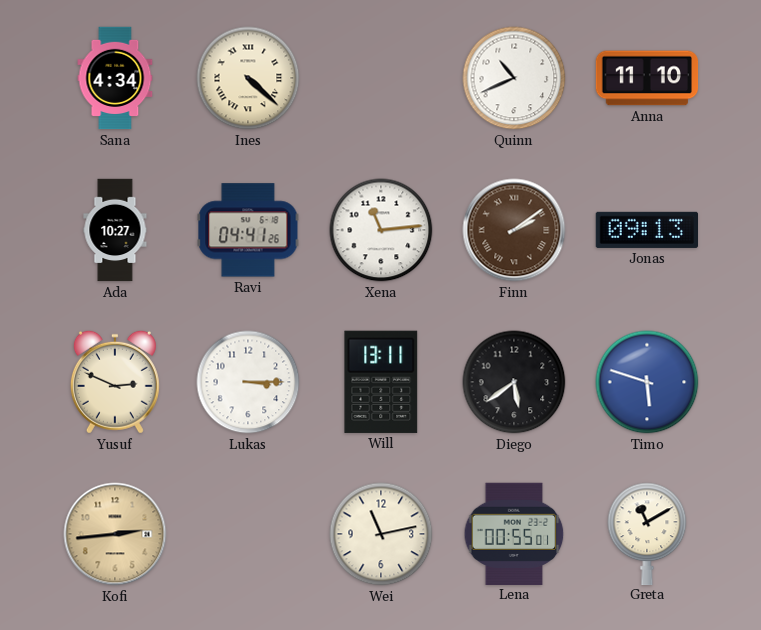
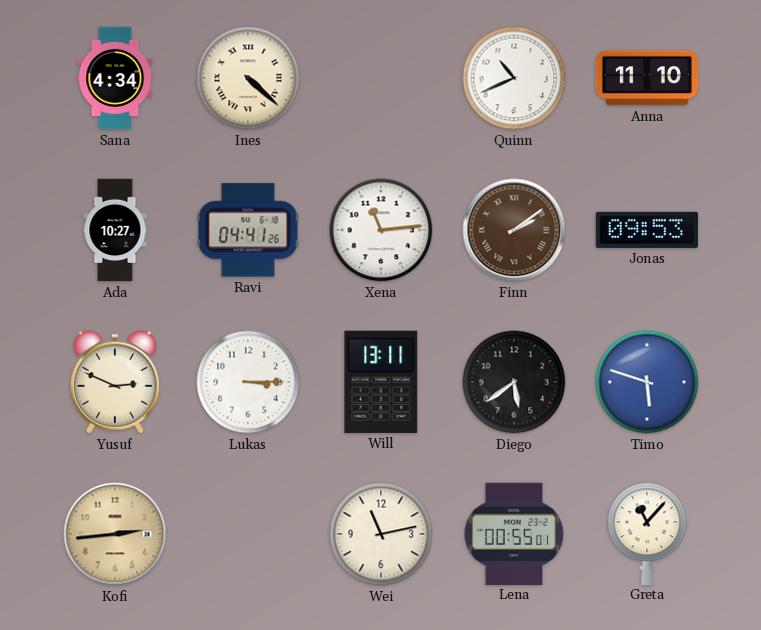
Jonas: 09:13 -> 09:53
Greta: 11:10 -> 11:07
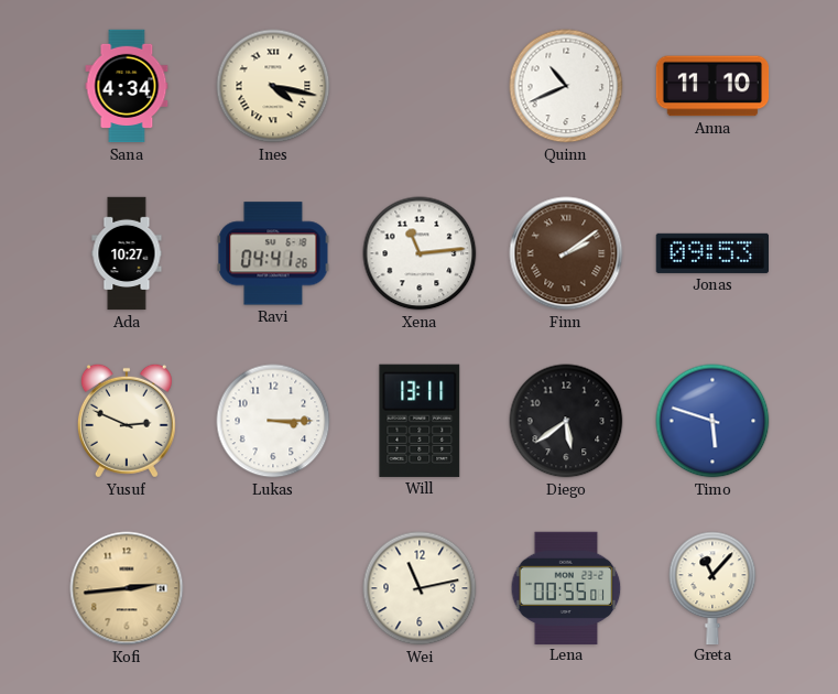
Ines: 4:22 -> 4:17
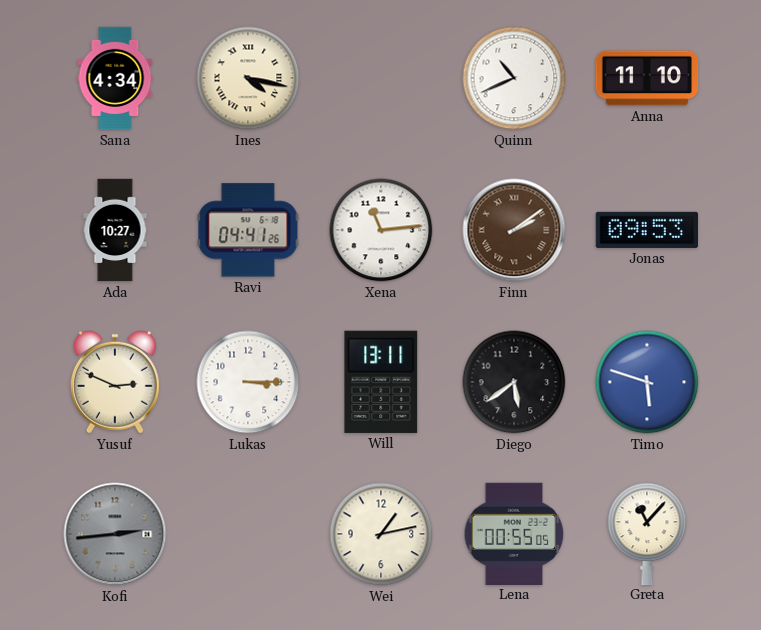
Kofi dial: champagne -> grey
Wei: 11:13 -> 1:13
Lena: 00:55:01 -> 00:55:05
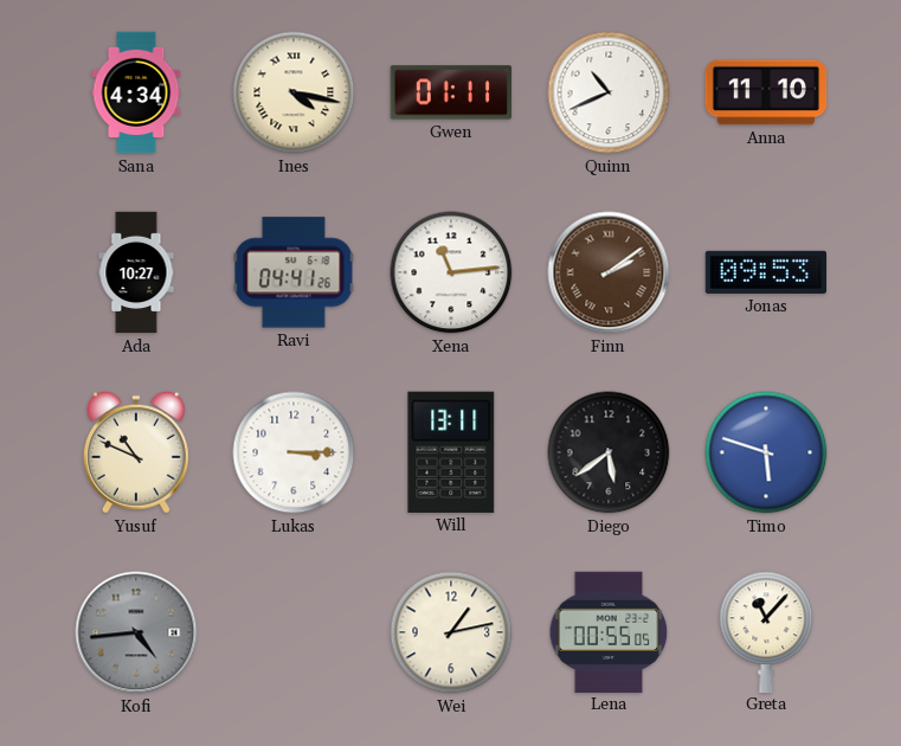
Gwen: none -> 01:11
Yusuf: 2:49 -> 10:49
Kofi: 2:44 -> 4:44
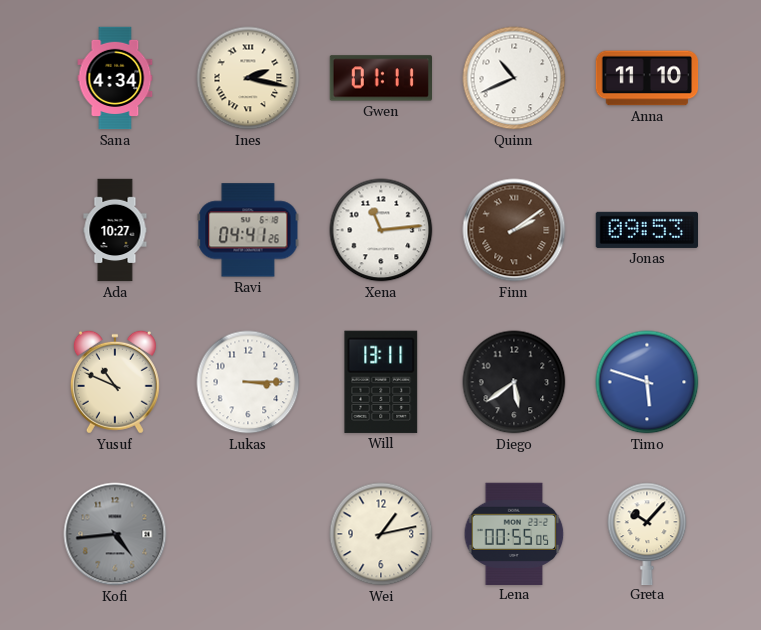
Ines: 4:17 -> 2:17
Greta: 11:07 -> 10:07
